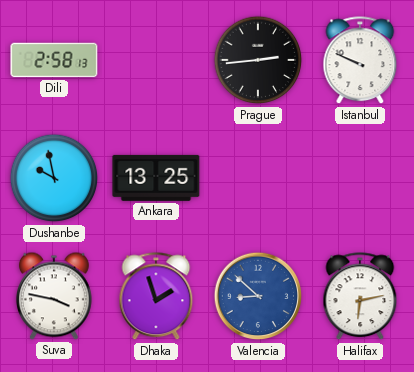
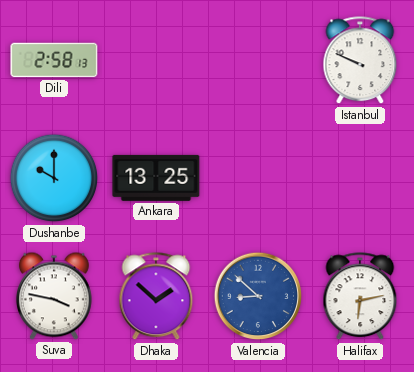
Prague: 2:44 -> none
Dushanbe: 9:58 -> 10:00
Dhaka: 1:57 -> 1:52
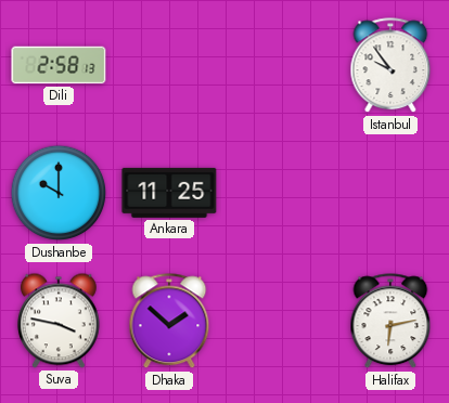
Istanbul: 9:49 -> 9:54
Ankara: 13:25 -> 11:25
Valencia: 8:52 -> none
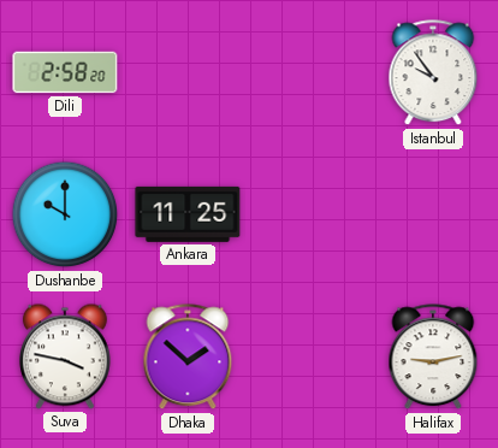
Dili: 2:58:13 -> 2:58:20
Halifax: 6:13 -> 9:13
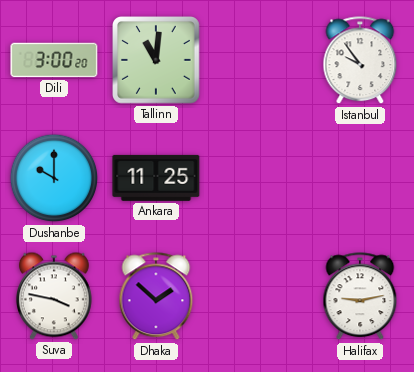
Dili: 2:58 -> 3:00
Tallinn: none -> 11:01
